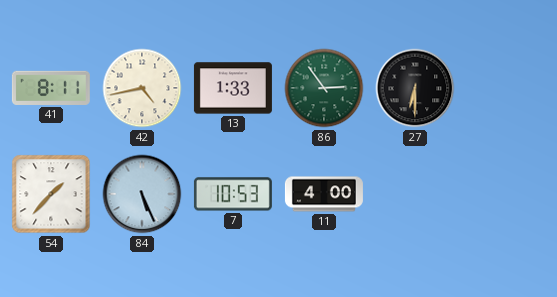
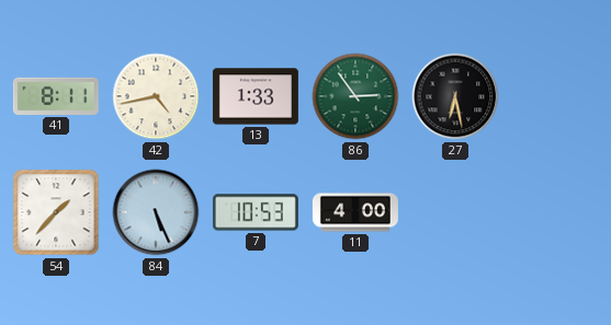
27: 6:30 -> 6:28
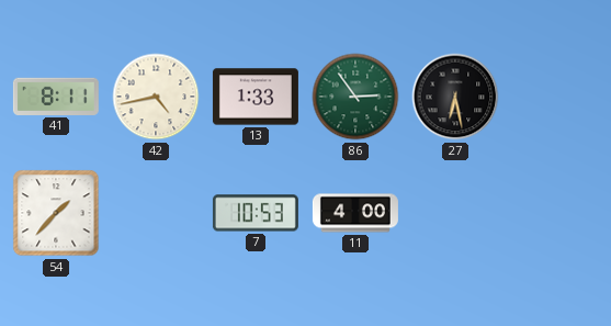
84: 5:26 -> none
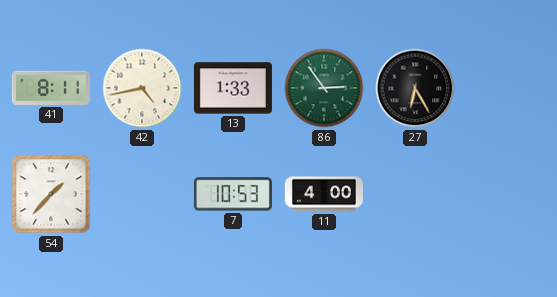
27: 6:28 -> 6:25
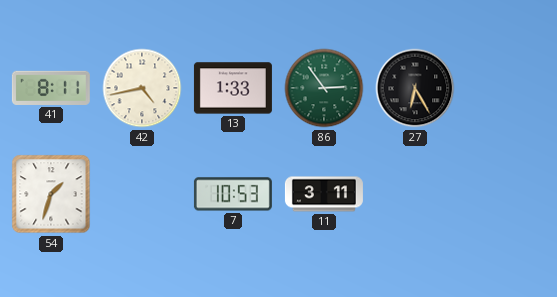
54: 1:37 -> 1:33
11: 4:00 -> 3:11
